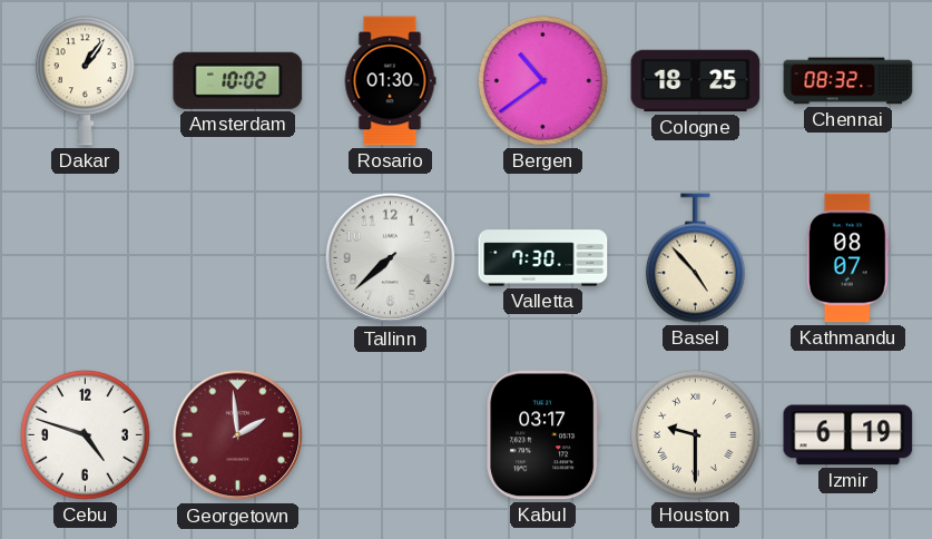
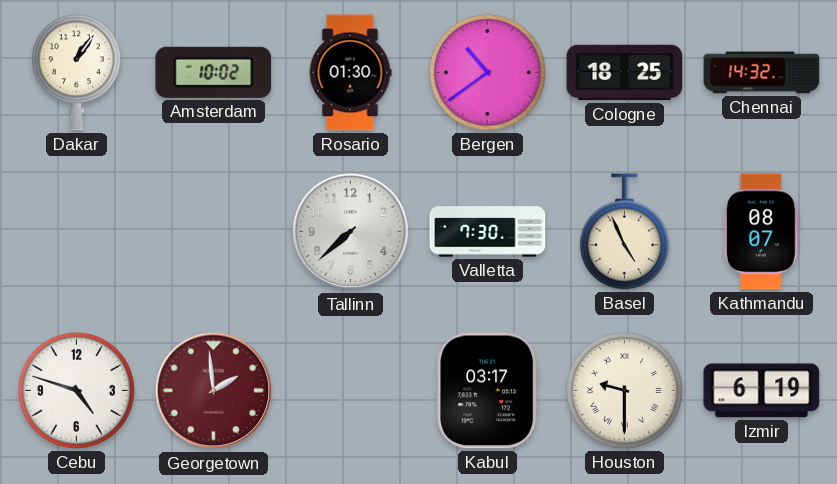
Chennai: 08:32 -> 14:32
Basel: 4:53 -> 4:56
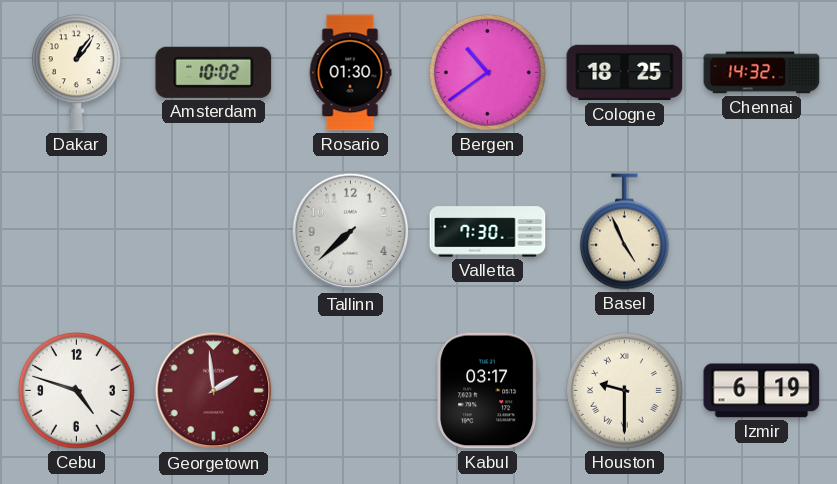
Kathmandu: 08:07 -> none
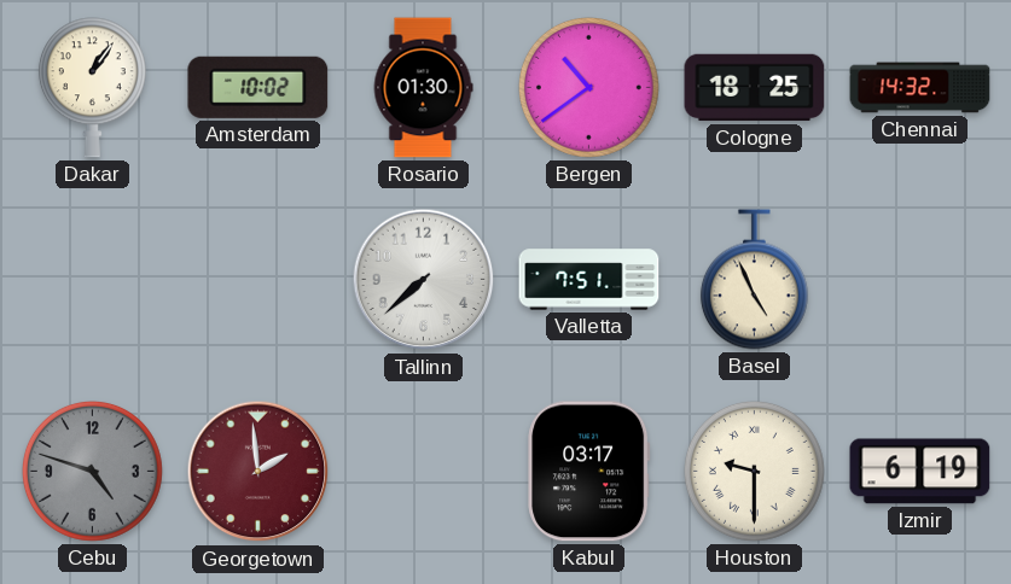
Valletta: 7:30 -> 7:51
Cebu dial: white -> grey
